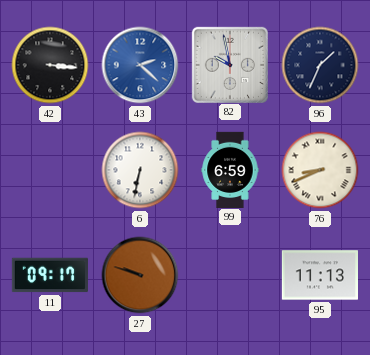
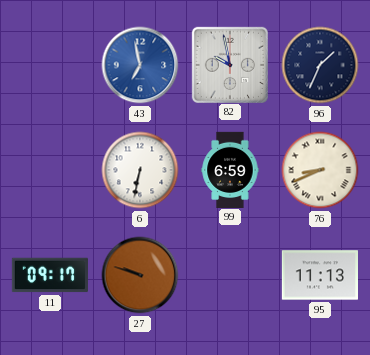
42: 3:16 -> none
43: 2:22 -> 6:58
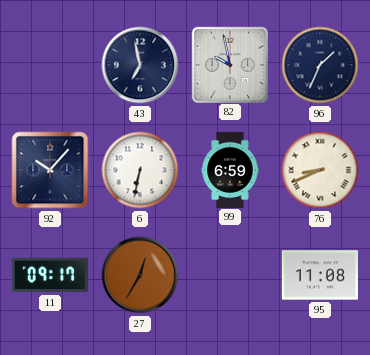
43 dial: blue -> navy
92: none -> 10:07
27: 9:48 -> 12:35
95: 11:13 -> 11:08
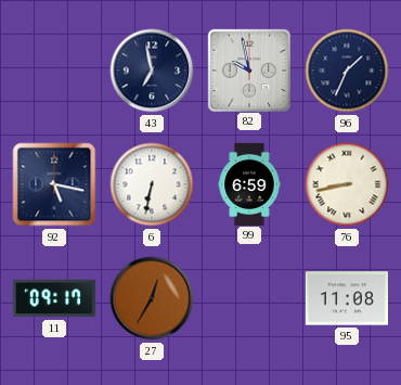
92: 10:07 -> 5:17
76: 8:41 -> 8:43
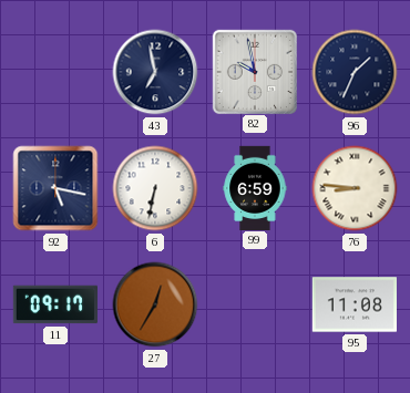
76: 8:43 -> 8:46
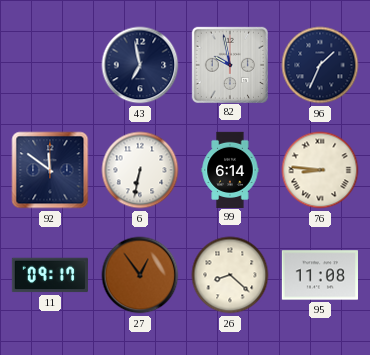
92: 5:17 -> 11:51
99: 6:59 -> 6:14
27: 12:35 -> 12:54
26: none -> 8:22
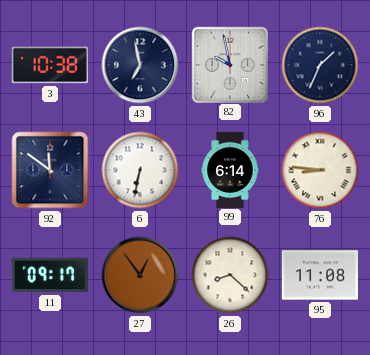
3: none -> 10:38
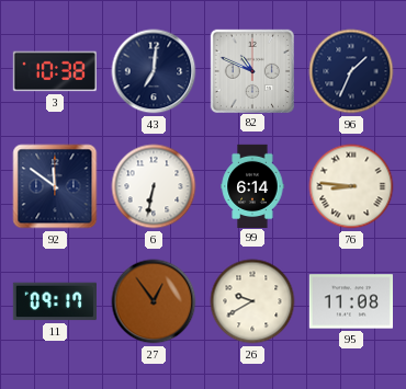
43: 6:58 -> 7:01
82: 9:58 -> 10:49
26: 8:22 -> 9:40
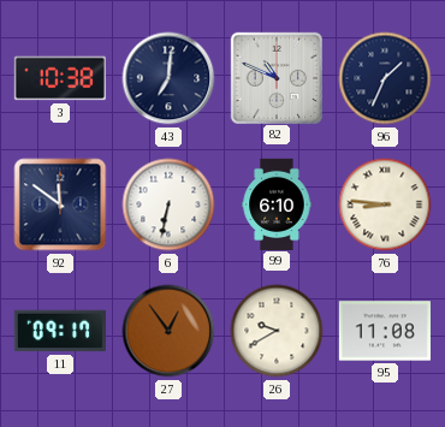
99: 6:14 -> 6:10
